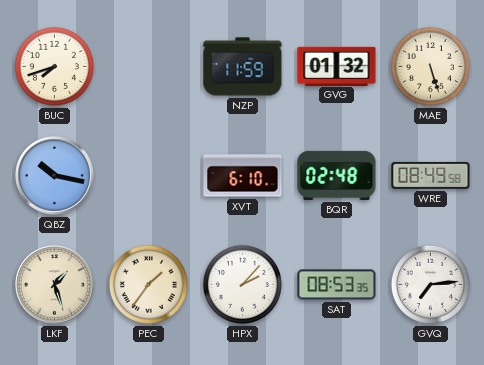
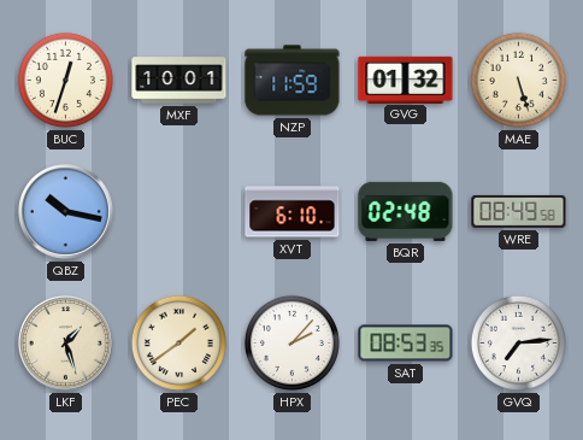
BUC: 7:42 -> 12:33
MXF: none -> 10:01
PEC: 1:36 -> 1:39
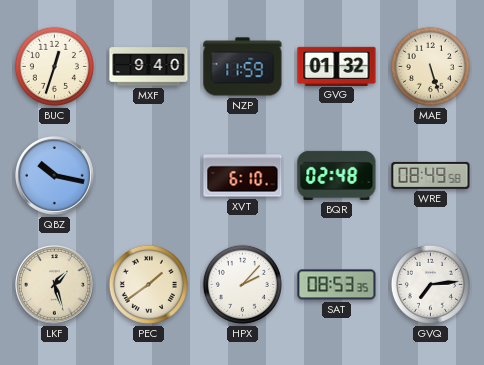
MXF: 10:01 -> 9:40
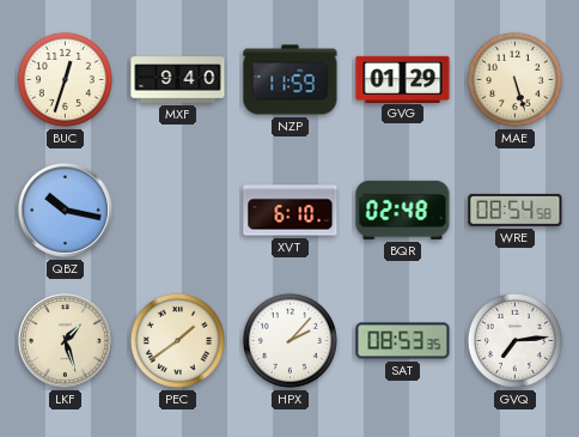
GVG: 01:32 -> 01:29
WRE: 08:49 -> 08:54
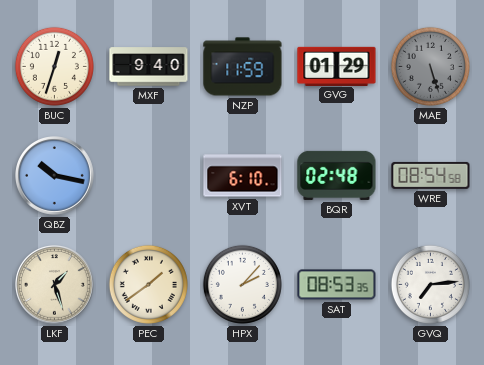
MAE dial: cream -> grey
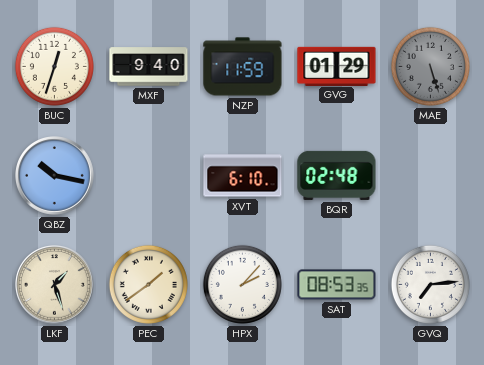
WRE: 08:54 -> none
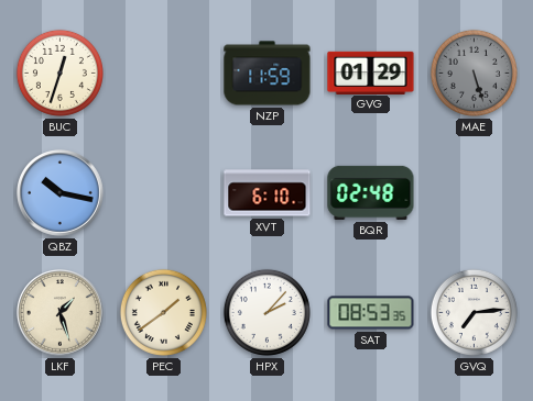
MXF: 9:40 -> none
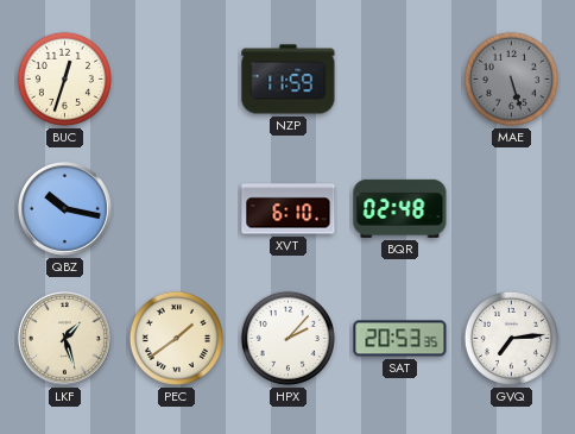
GVG: 01:29 -> none
SAT: 08:53 -> 20:53
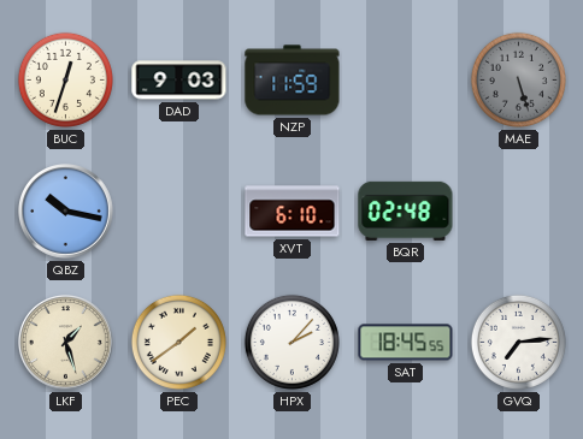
DAD: none -> 9:03
SAT: 20:53 -> 18:45
